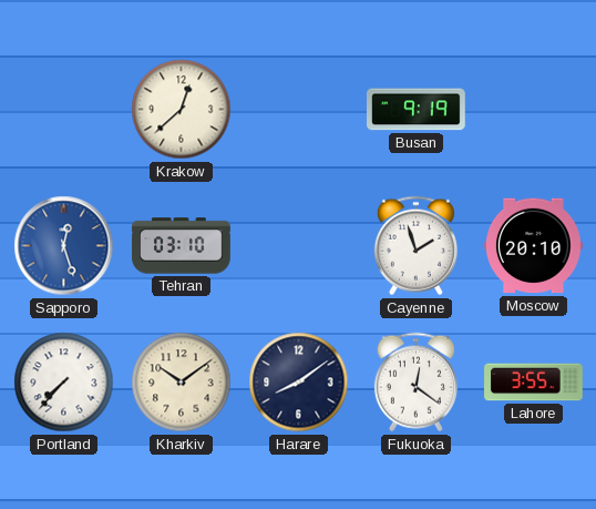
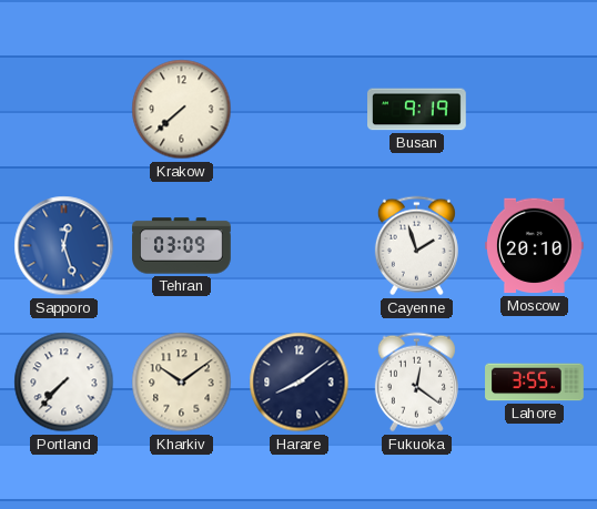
Krakow: 12:38 -> 7:38
Tehran: 03:10 -> 03:09
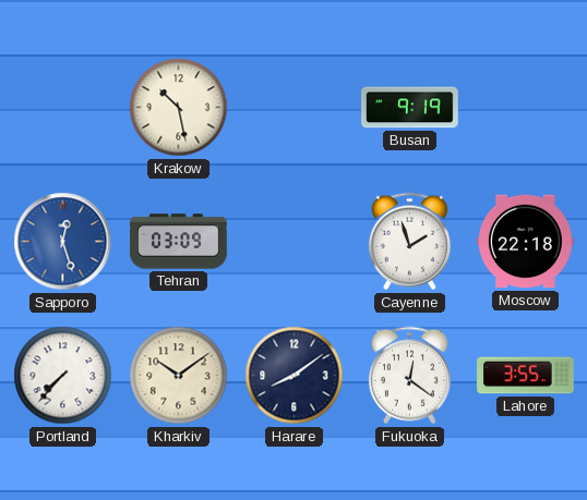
Krakow: 7:38 -> 10:28
Moscow: 20:10 -> 22:18
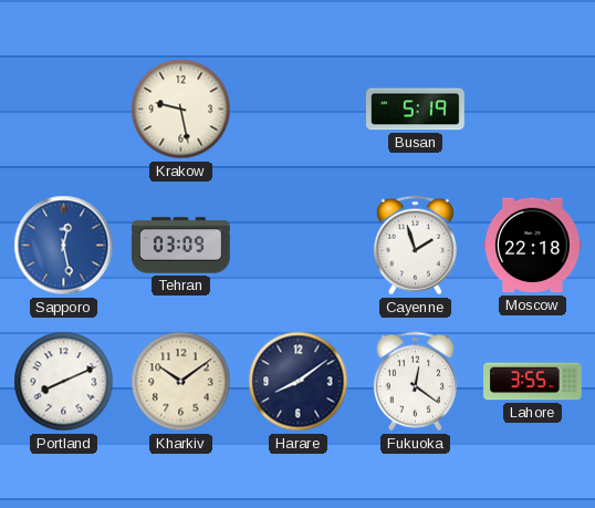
Krakow: 10:28 -> 9:28
Busan: 9:19 -> 5:19
Sapporo: 12:27 -> 12:28
Portland: 7:37 -> 8:11
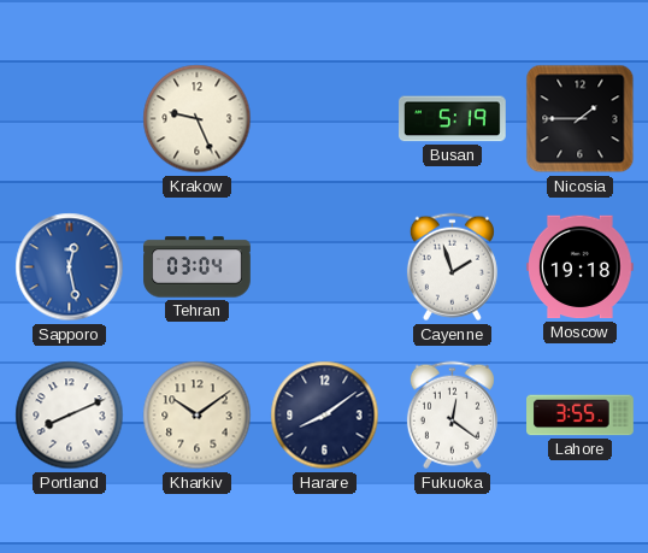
Krakow: 9:28 -> 9:26
Nicosia: none -> 1:45
Tehran: 03:09 -> 03:04
Moscow: 22:18 -> 19:18
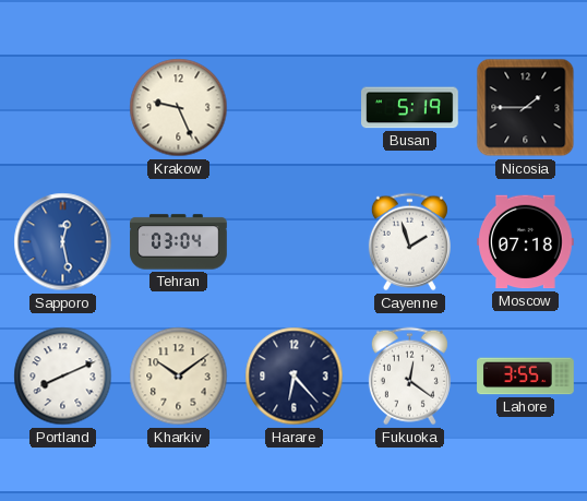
Moscow: 19:18 -> 07:18
Harare: 8:09 -> 6:23
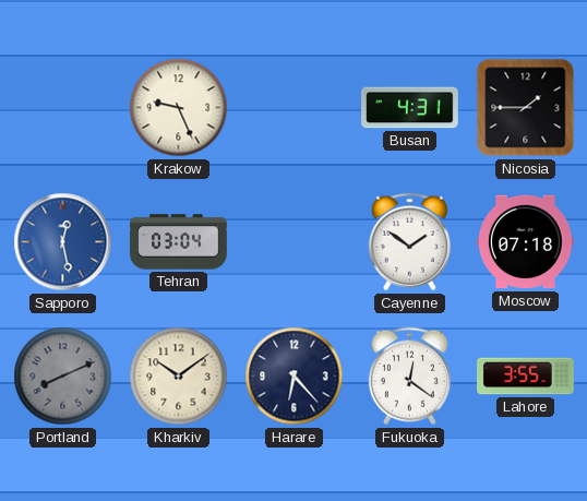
Busan: 5:19 -> 4:31
Cayenne: 1:57 -> 1:51
Portland dial: white -> grey
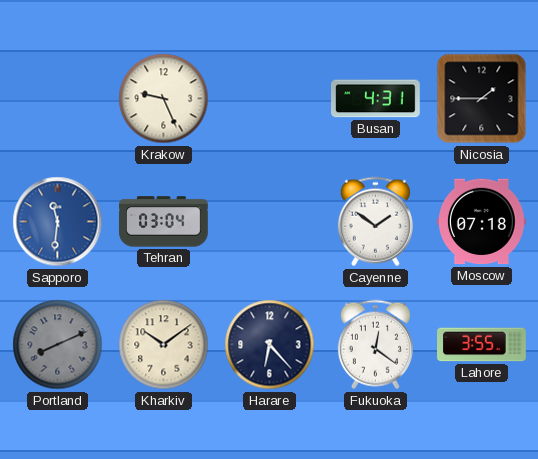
Sapporo: 12:28 -> 11:31
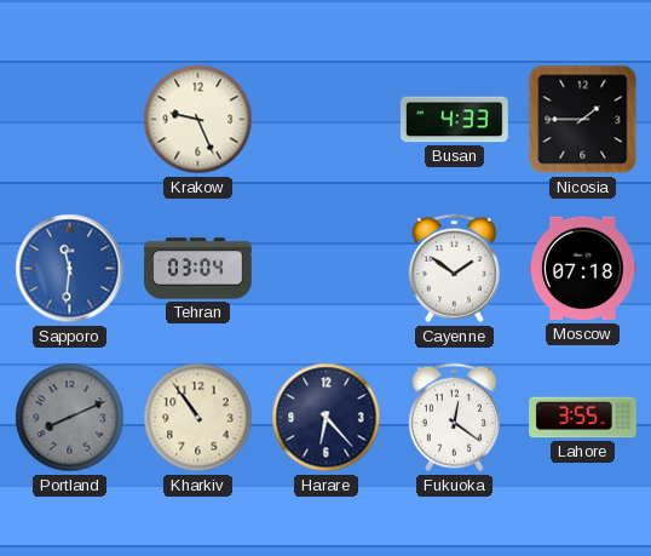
Busan: 4:31 -> 4:33
Kharkiv: 10:09 -> 10:54
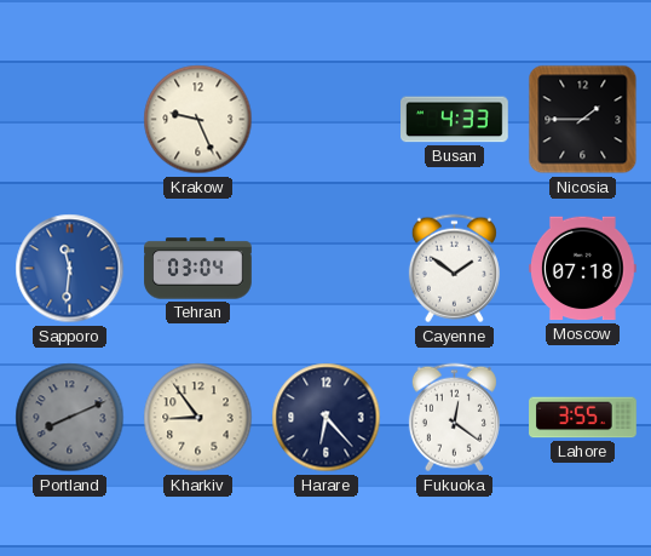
Kharkiv: 10:54 -> 8:54
